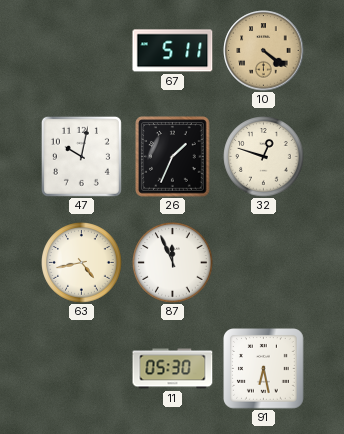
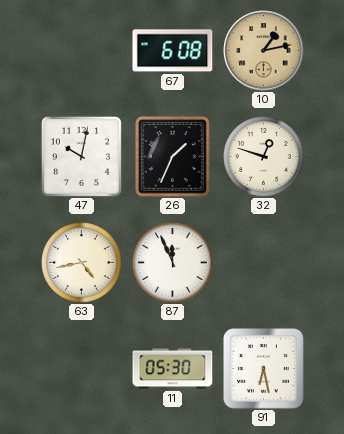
67: 5:11 -> 6:08
10: 4:21 -> 1:13
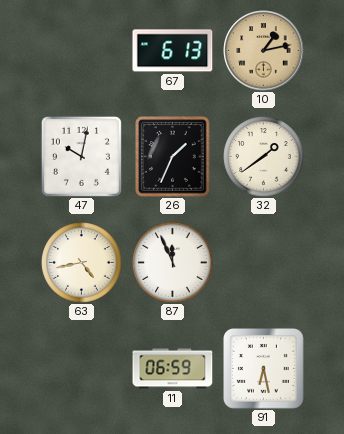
67: 6:08 -> 6:13
32: 12:48 -> 1:39
11: 05:30 -> 06:59
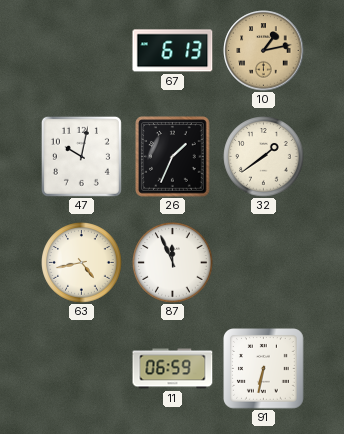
91: 6:28 -> 6:32
